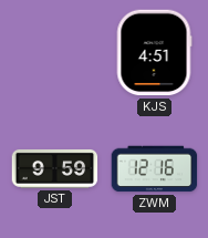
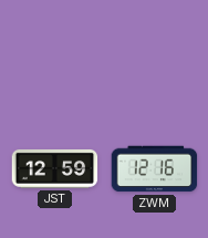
KJS: 4:51 -> none
JST: 9:59 -> 12:59
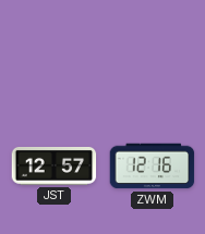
JST: 12:59 -> 12:57
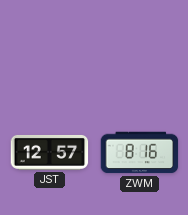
ZWM: 12:16 -> 8:16
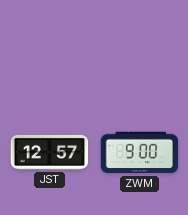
ZWM: 8:16 -> 9:00
